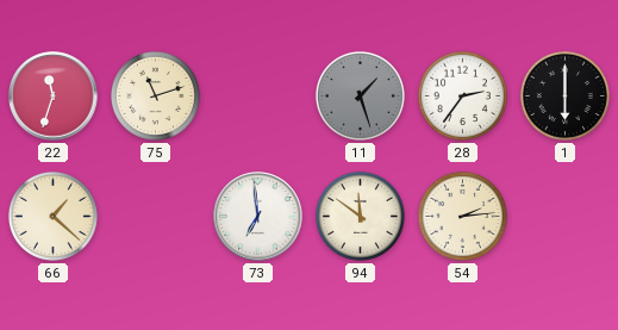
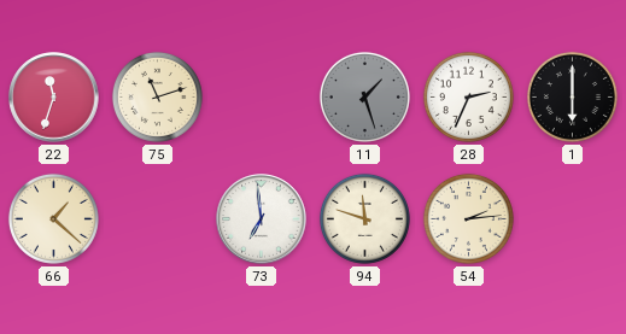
28: 2:36 -> 2:34
94: 11:51 -> 11:48
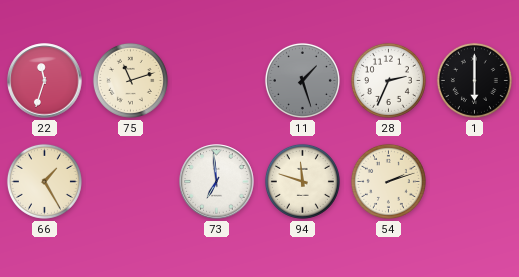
66: 1:22 -> 1:25
54: 2:14 -> 2:12
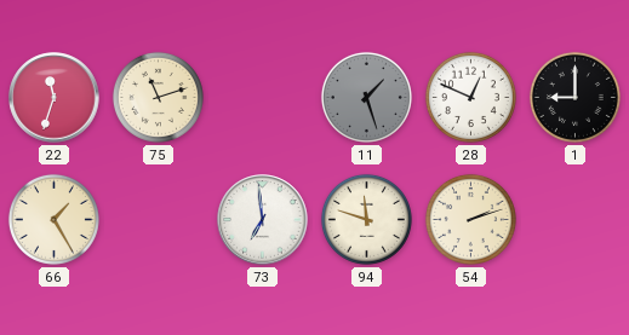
28: 2:34 -> 12:49
1: 6:00 -> 9:00
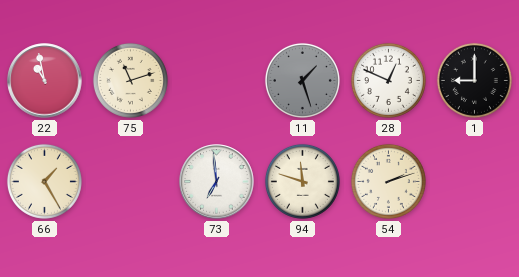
22: 11:33 -> 10:58
